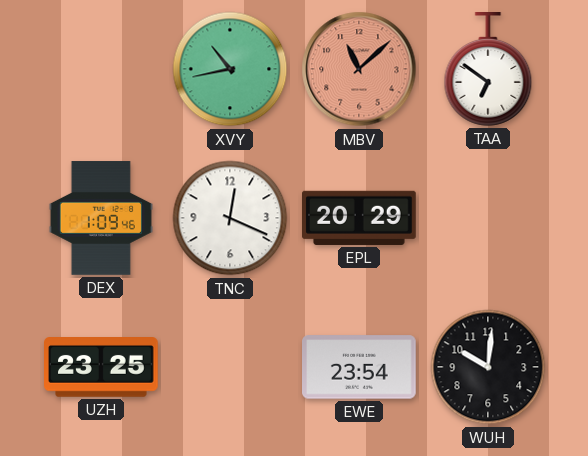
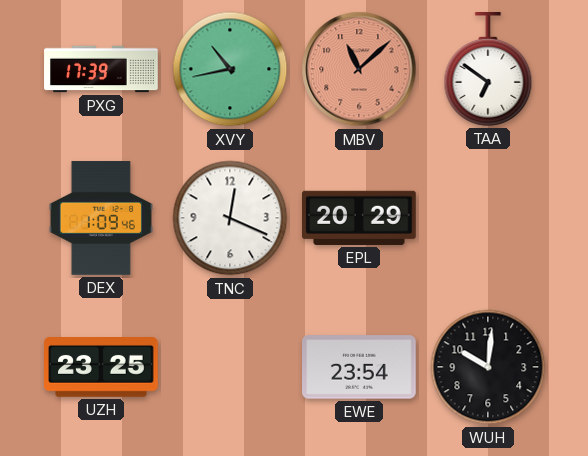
PXG: none -> 17:39
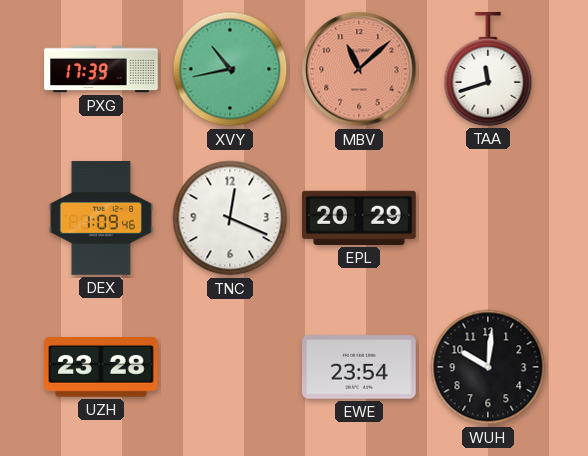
TAA: 6:51 -> 11:42
UZH: 23:25 -> 23:28
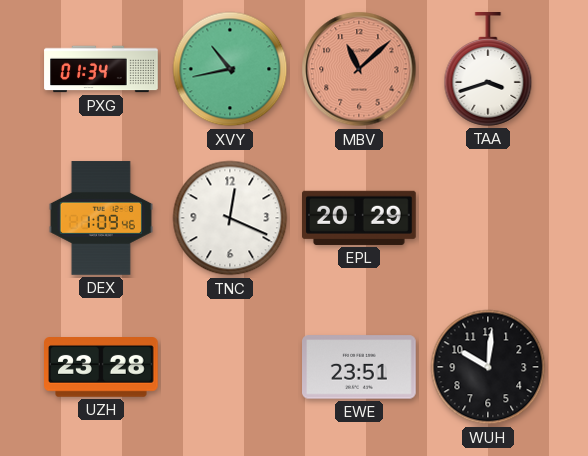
PXG: 17:39 -> 01:34
TAA: 11:42 -> 3:42
EWE: 23:54 -> 23:51
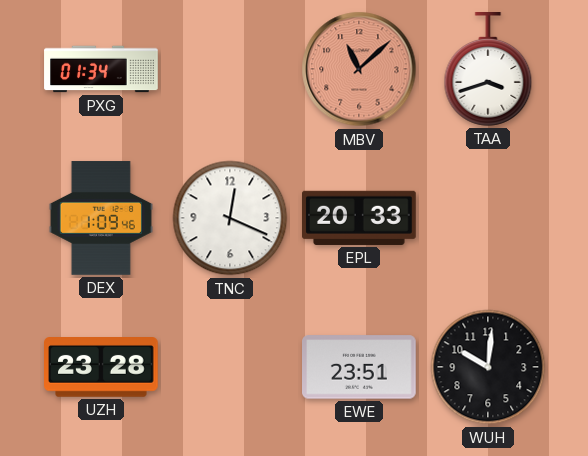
XVY: 10:43 -> none
EPL: 20:29 -> 20:33
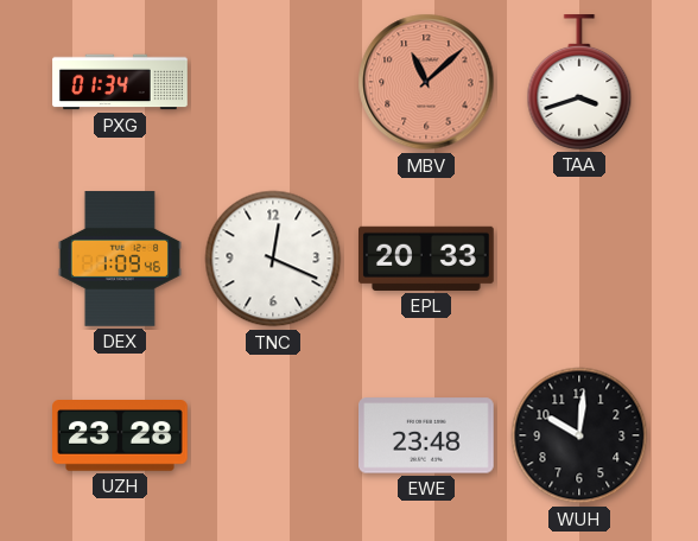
EWE: 23:51 -> 23:48
